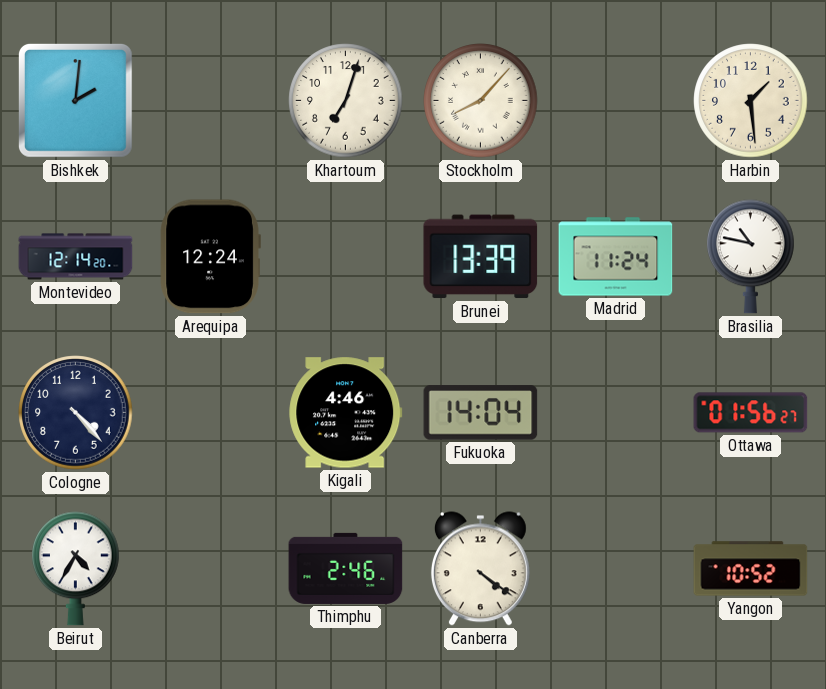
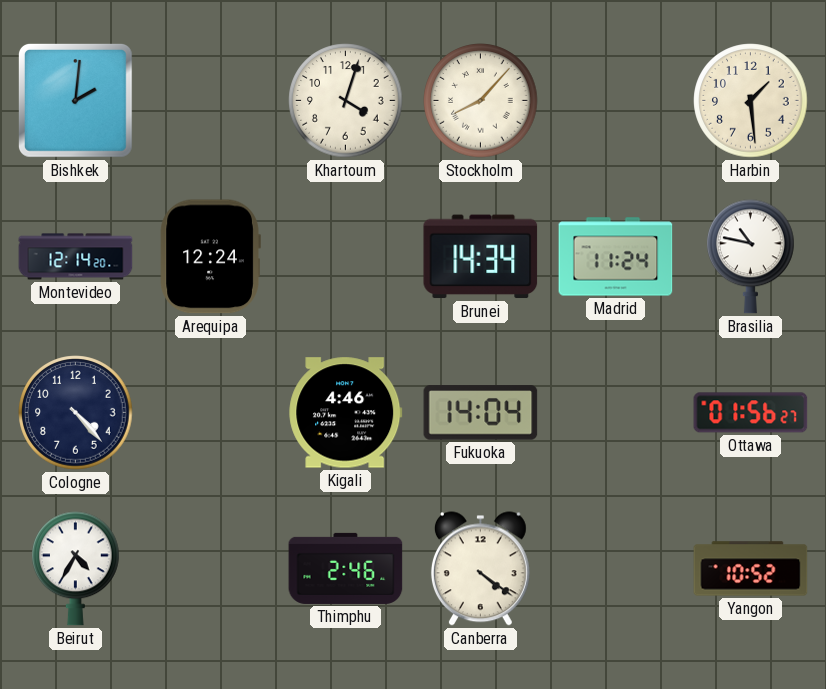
Khartoum: 7:03 -> 4:03
Brunei: 13:39 -> 14:34
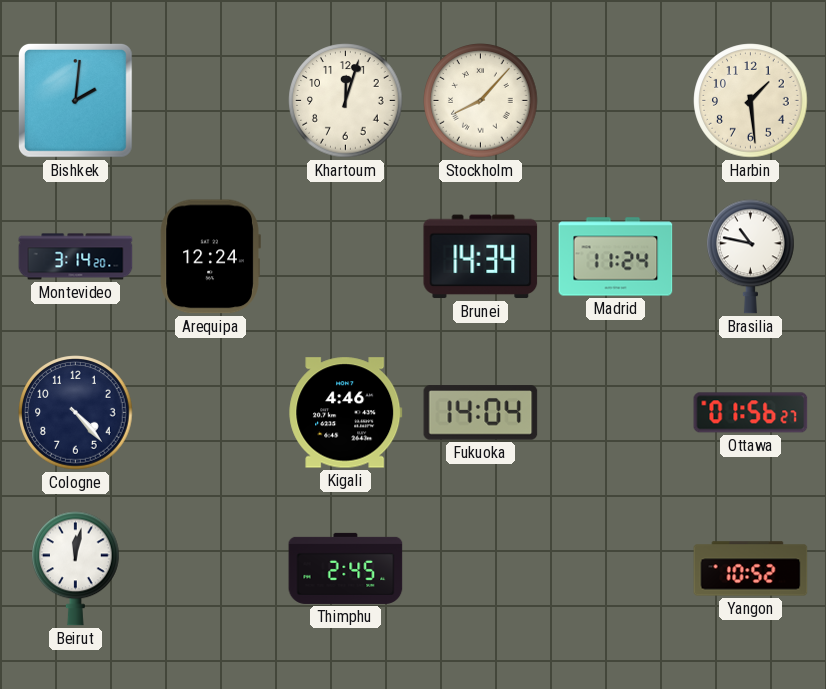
Khartoum: 4:03 -> 12:03
Montevideo: 12:14 -> 3:14
Beirut: 4:35 -> 12:02
Thimphu: 2:46 -> 2:45
Canberra: 4:21 -> none
